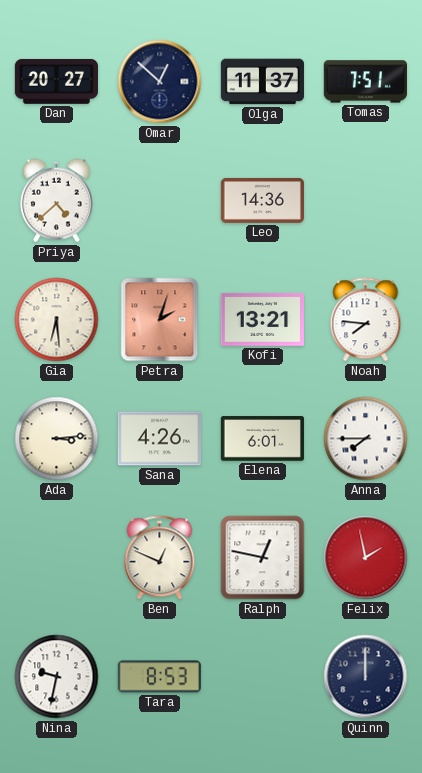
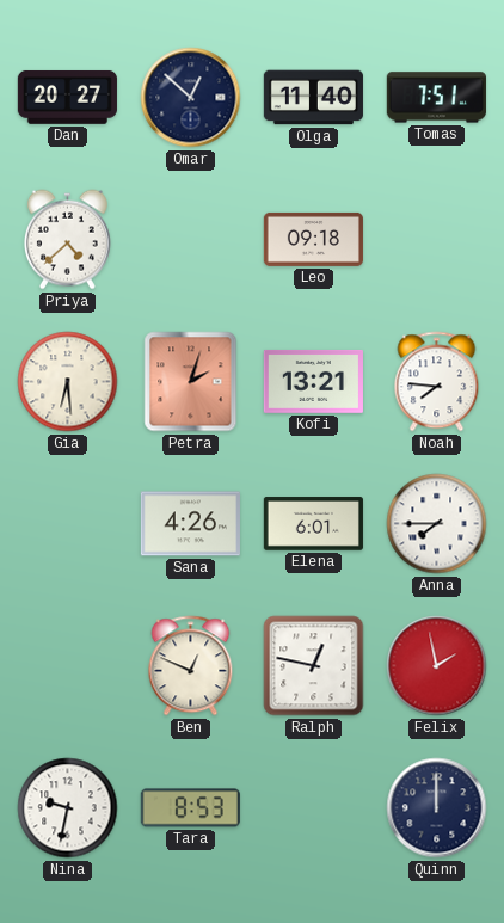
Olga: 11:37 -> 11:40
Leo: 14:36 -> 09:18
Ada: 3:14 -> none
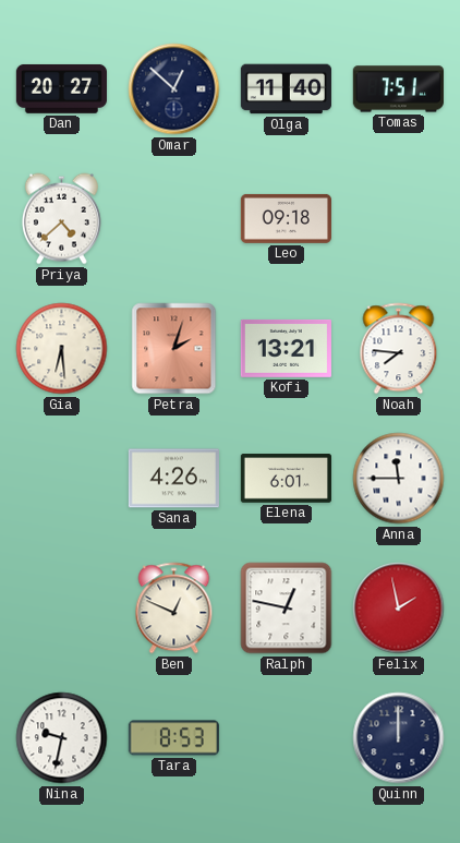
Anna: 7:45 -> 11:45
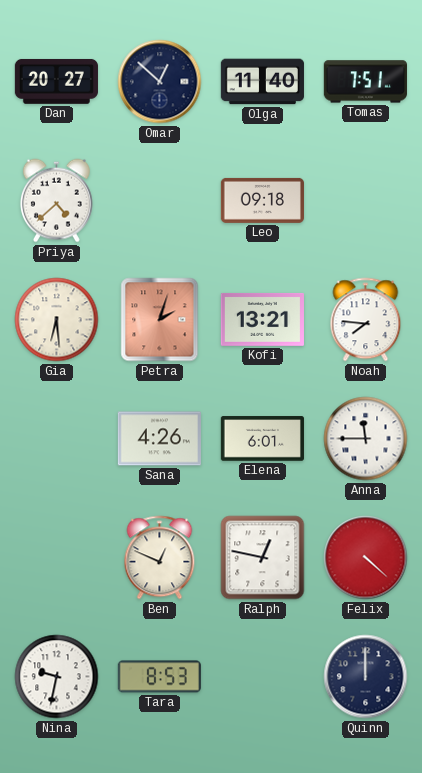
Felix: 1:58 -> 4:22
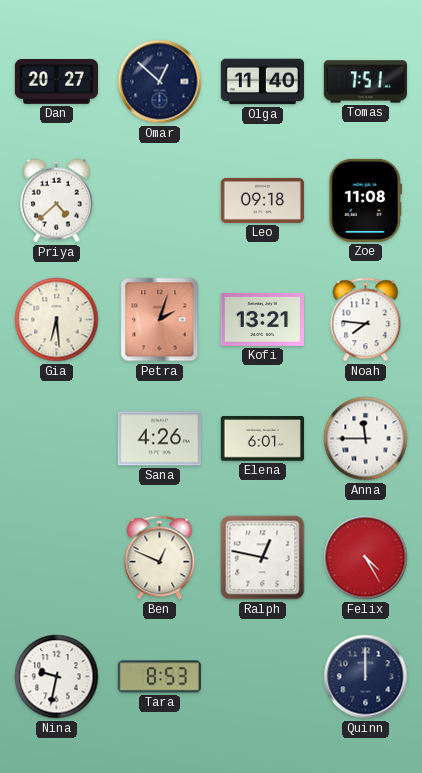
Zoe: none -> 11:08
Felix: 4:22 -> 4:25
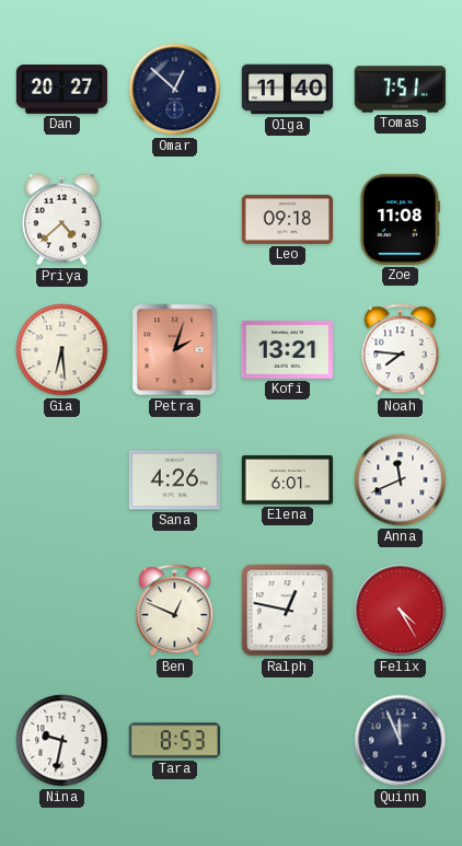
Anna: 11:45 -> 11:41
Quinn: 12:00 -> 11:56
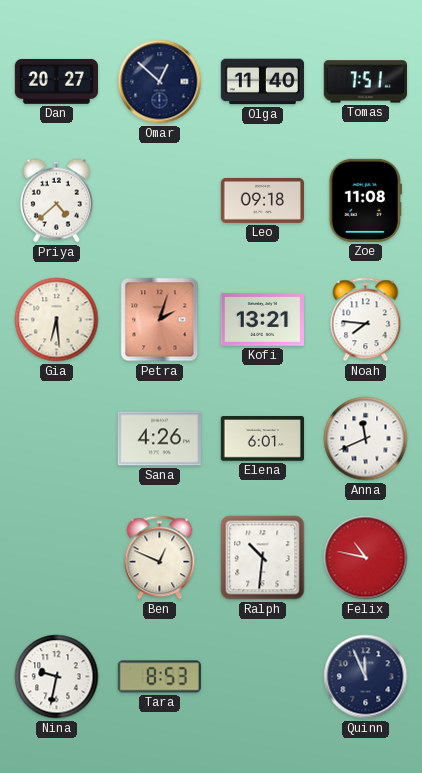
Ralph: 12:47 -> 10:31
Felix: 4:25 -> 10:47
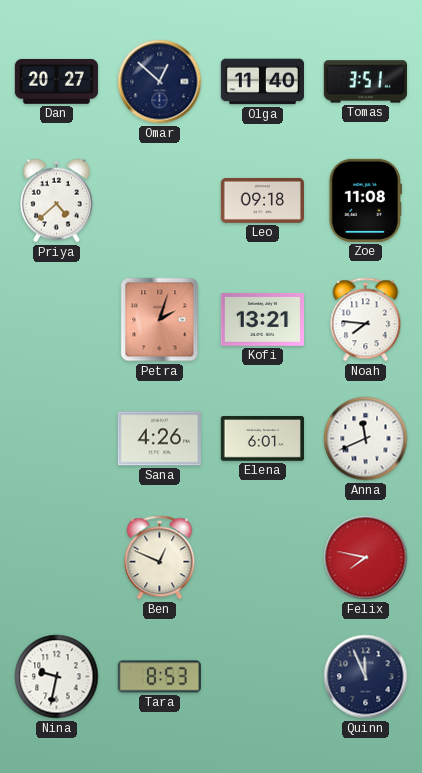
Tomas: 7:51 -> 3:51
Gia: 6:29 -> none
Ralph: 10:31 -> none
Felix: 10:47 -> 7:47
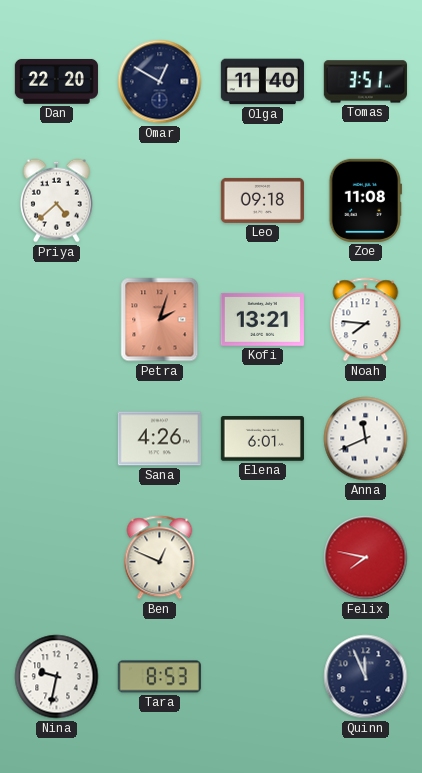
Dan: 20:27 -> 22:20
Omar: 12:52 -> 12:50
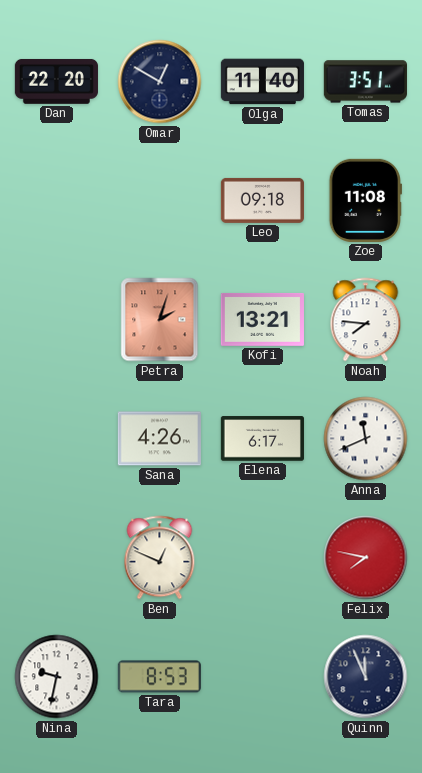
Priya: 4:38 -> none
Elena: 6:01 -> 6:17
